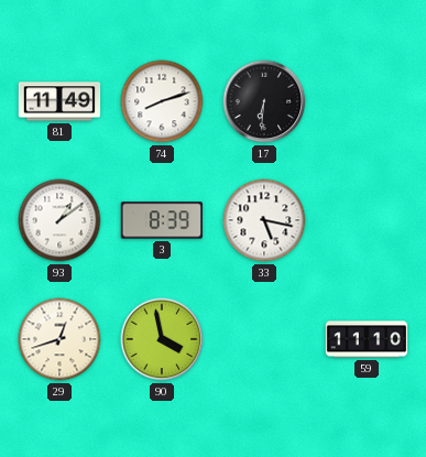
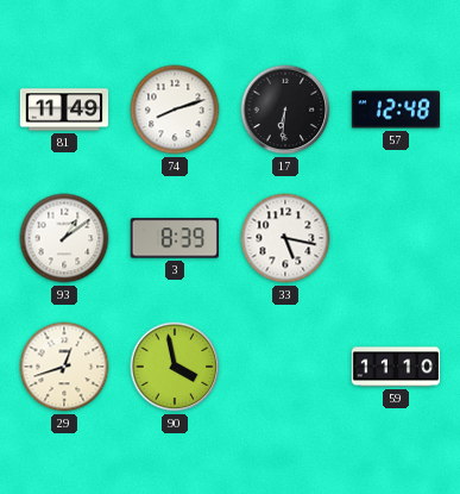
57: none -> 12:48
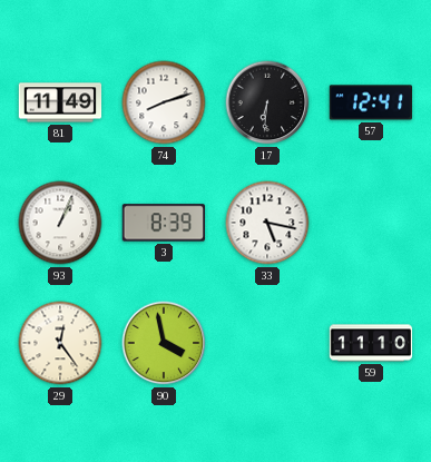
57: 12:48 -> 12:41
93: 1:09 -> 1:04
29: 12:42 -> 12:24
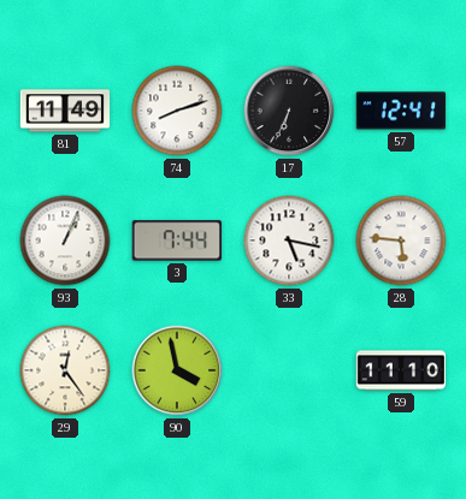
17: 6:31 -> 6:34
3: 8:39 -> 7:44
28: none -> 5:46
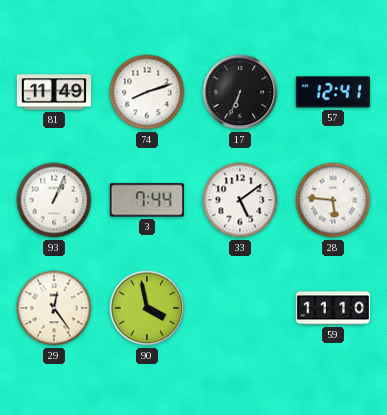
33: 5:17 -> 5:09
